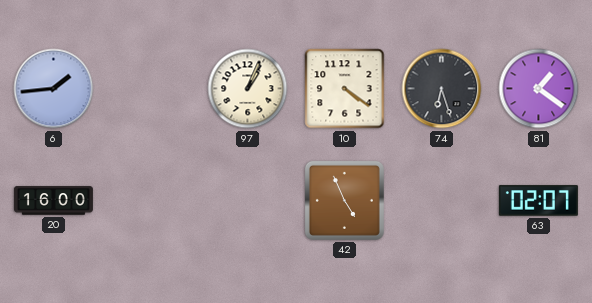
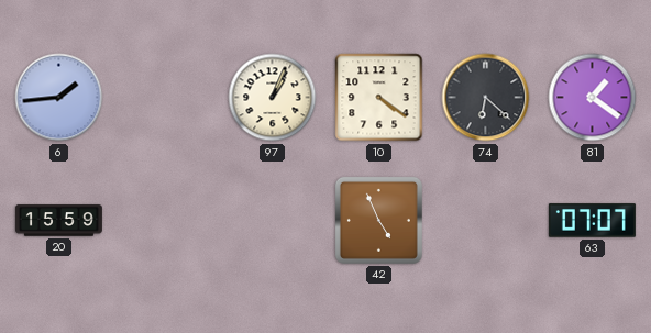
74: 6:27 -> 6:22
20: 16:00 -> 15:59
63: 02:07 -> 07:07
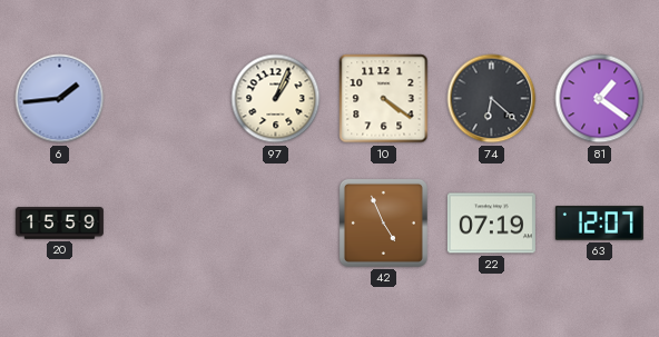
22: none -> 07:19
63: 07:07 -> 12:07
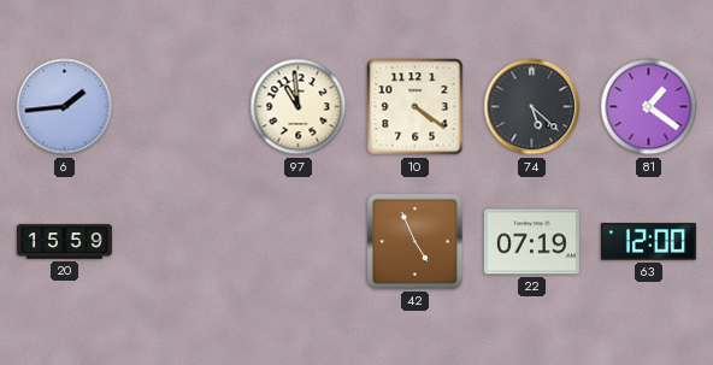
97: 1:04 -> 10:59
74: 6:22 -> 5:22
63: 12:07 -> 12:00
